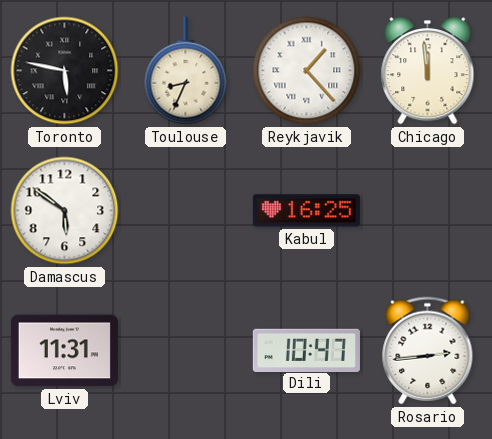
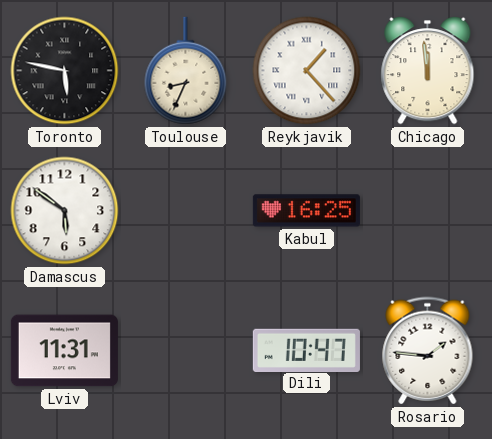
Rosario: 2:44 -> 1:46
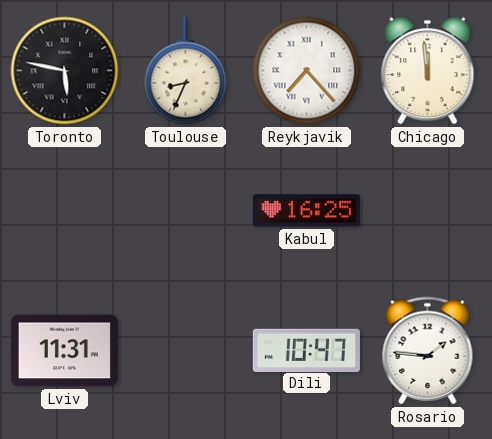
Reykjavik: 1:23 -> 7:23
Damascus: 5:51 -> none
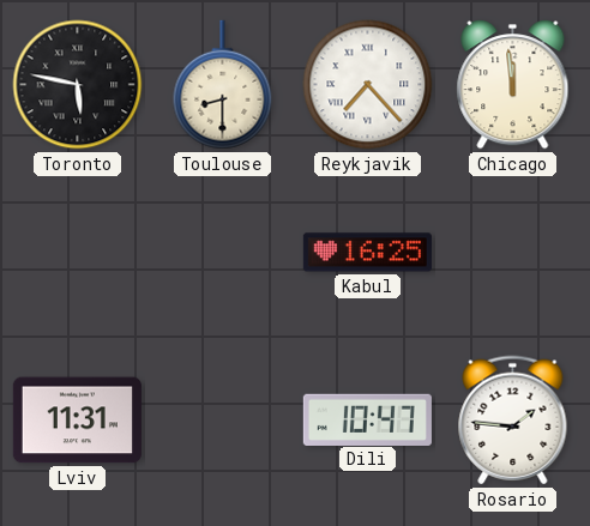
Toulouse: 8:34 -> 8:30
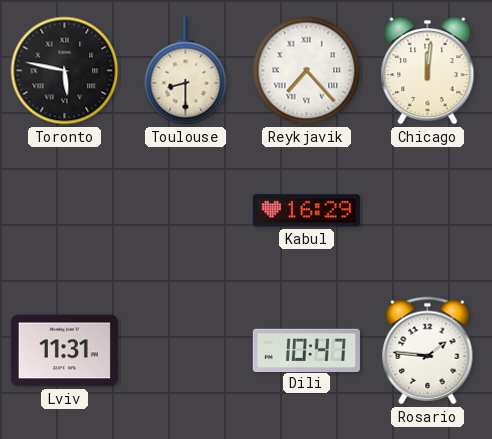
Chicago: 11:59 -> 12:01
Kabul: 16:25 -> 16:29
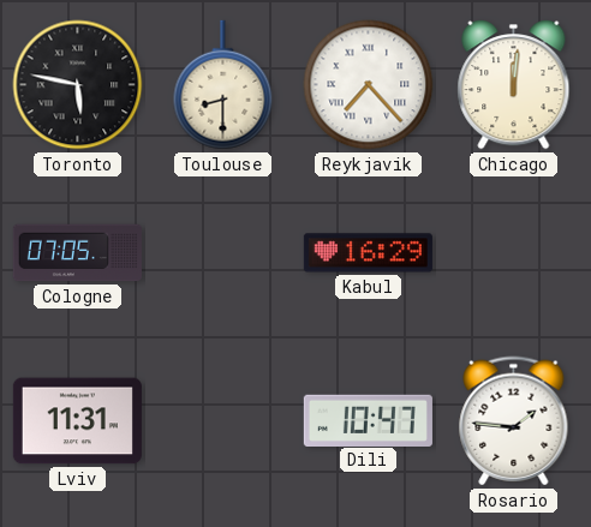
Cologne: none -> 07:05
